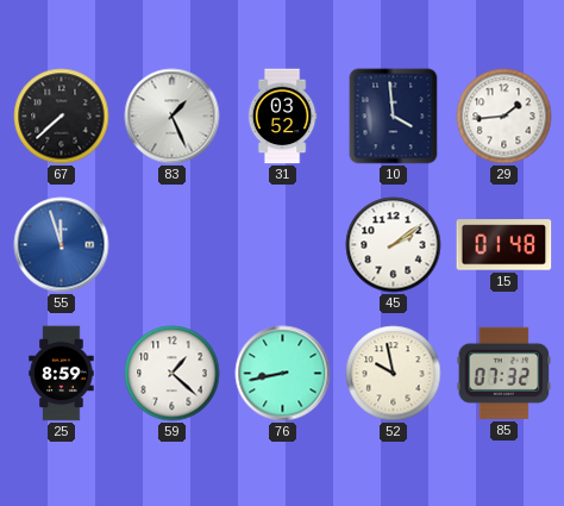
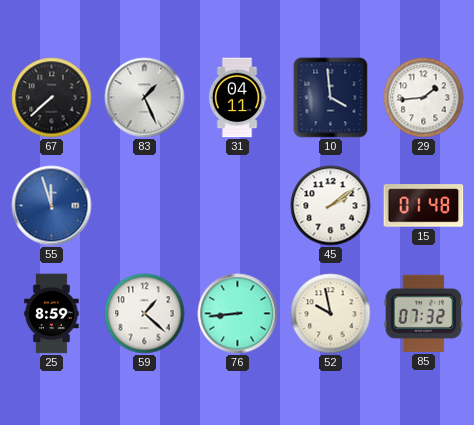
31: 03:52 -> 04:11
76: 8:43 -> 8:44
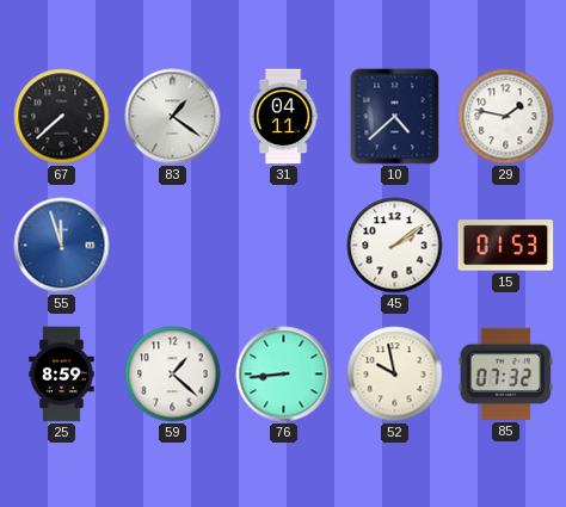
83: 1:26 -> 1:21
10: 3:59 -> 4:38
29: 1:44 -> 1:47
15: 01:48 -> 01:53
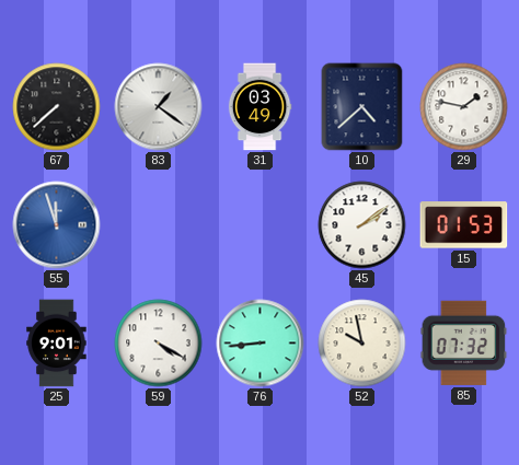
31: 04:11 -> 03:49
25: 8:59 -> 9:01
59: 1:22 -> 4:20
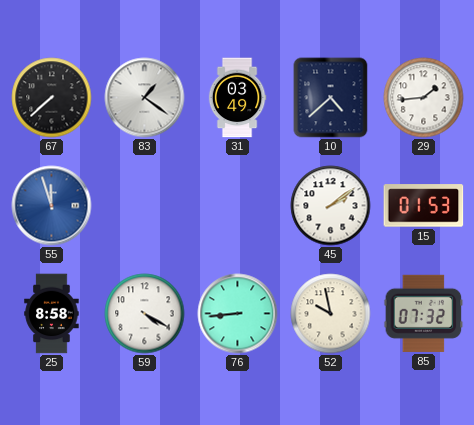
29: 1:47 -> 1:44
25: 9:01 -> 8:58
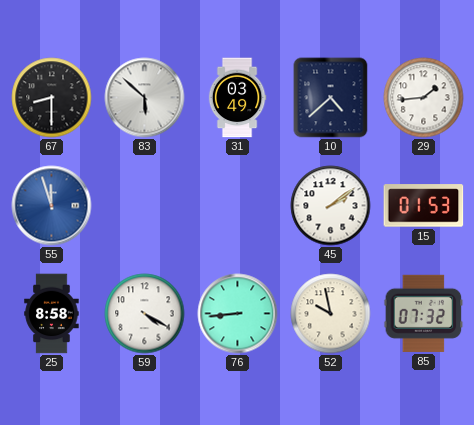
67: 7:38 -> 8:30
83: 1:21 -> 5:52
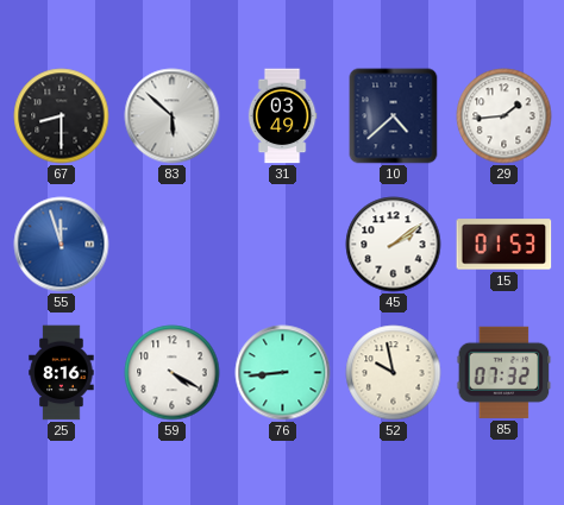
25: 8:58 -> 8:16
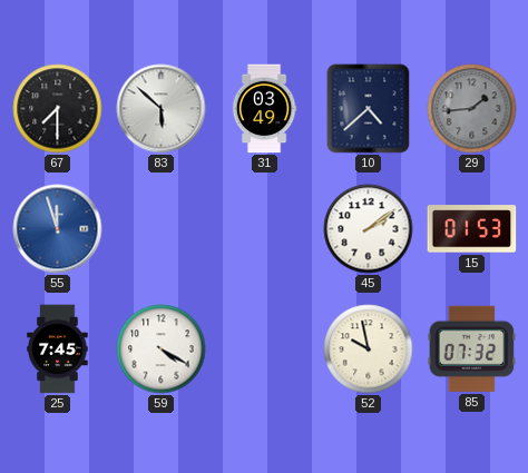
67: 8:30 -> 7:30
29 dial: white -> grey
25: 8:16 -> 7:45
76: 8:44 -> none
